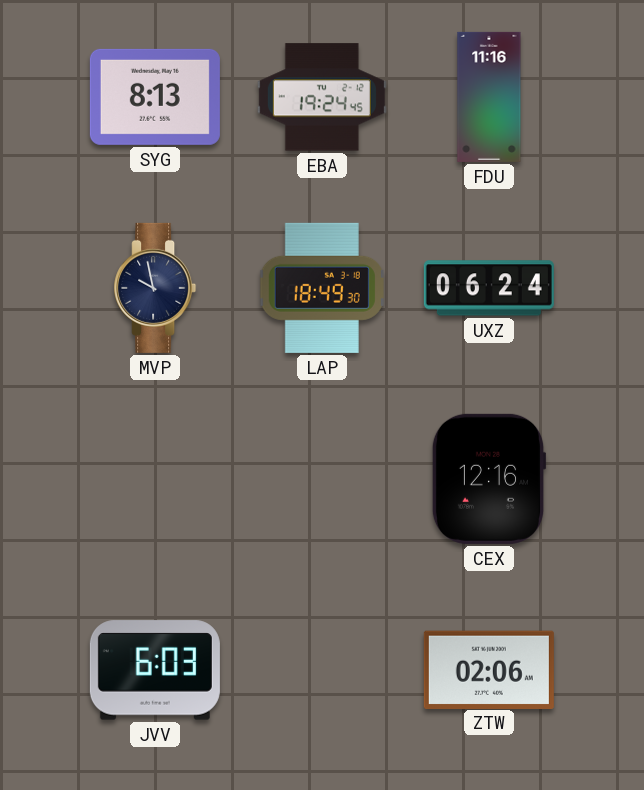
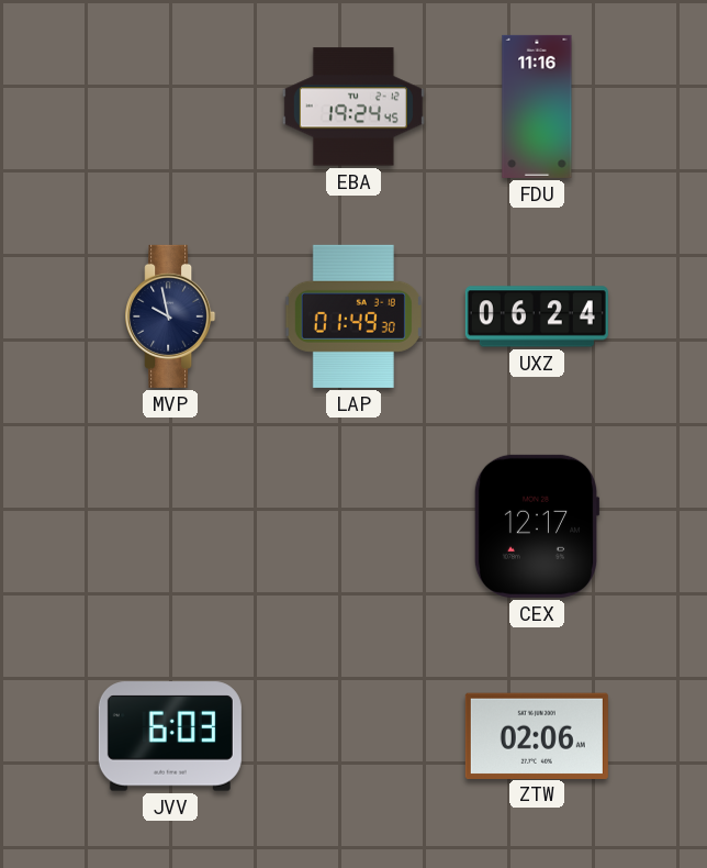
SYG: 8:13 -> none
LAP: 18:49 -> 01:49
CEX: 12:16 -> 12:17
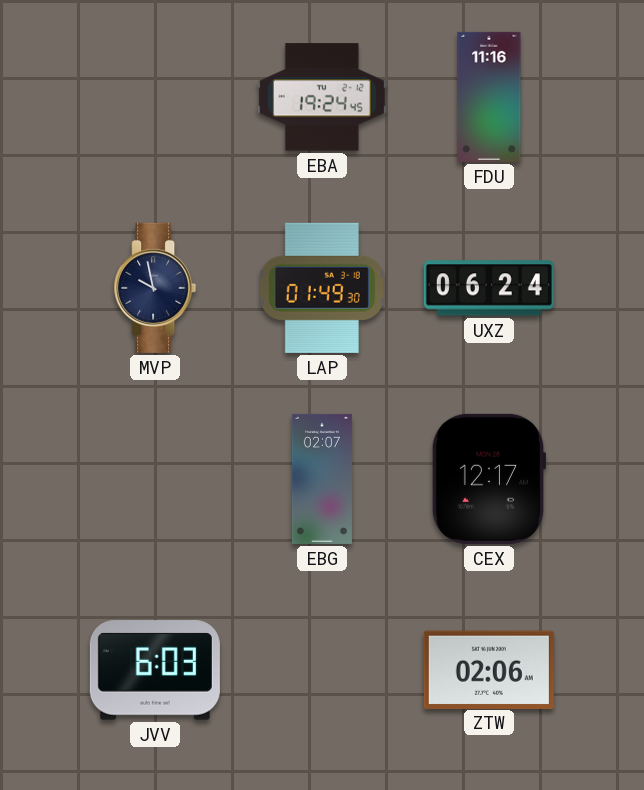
EBG: none -> 02:07
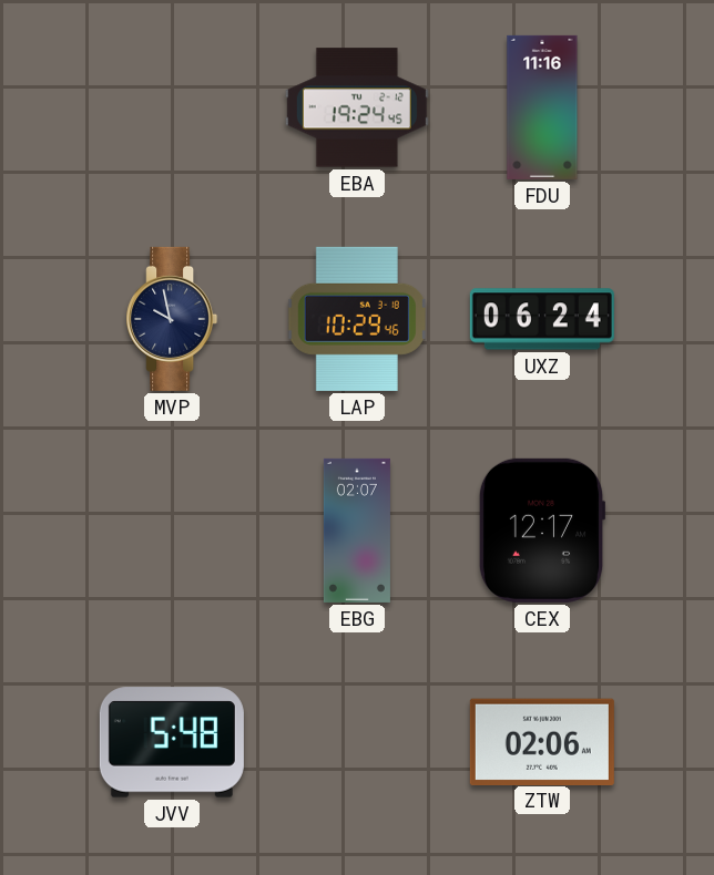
LAP: 01:49 -> 10:29
JVV: 6:03 -> 5:48
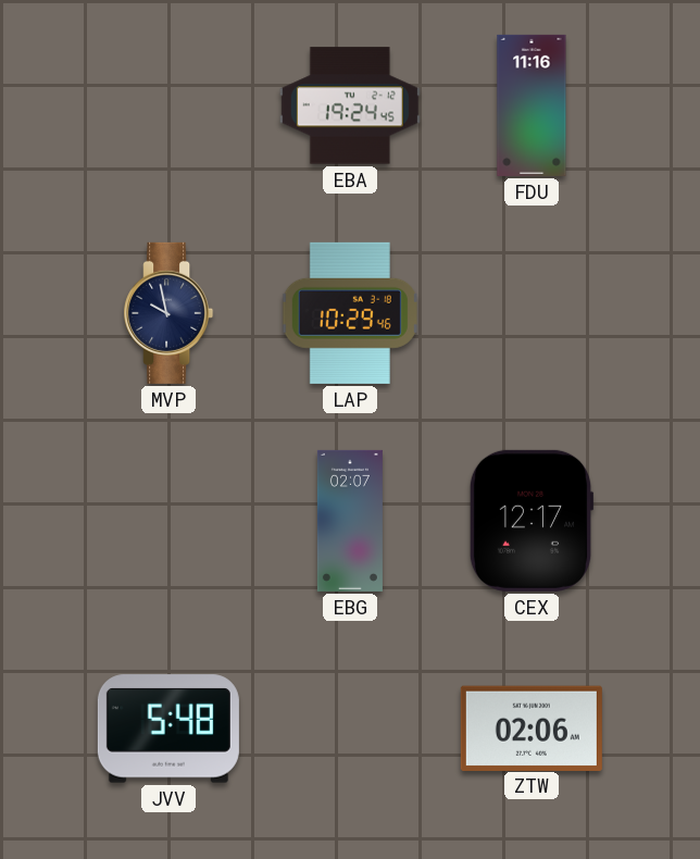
UXZ: 06:24 -> none
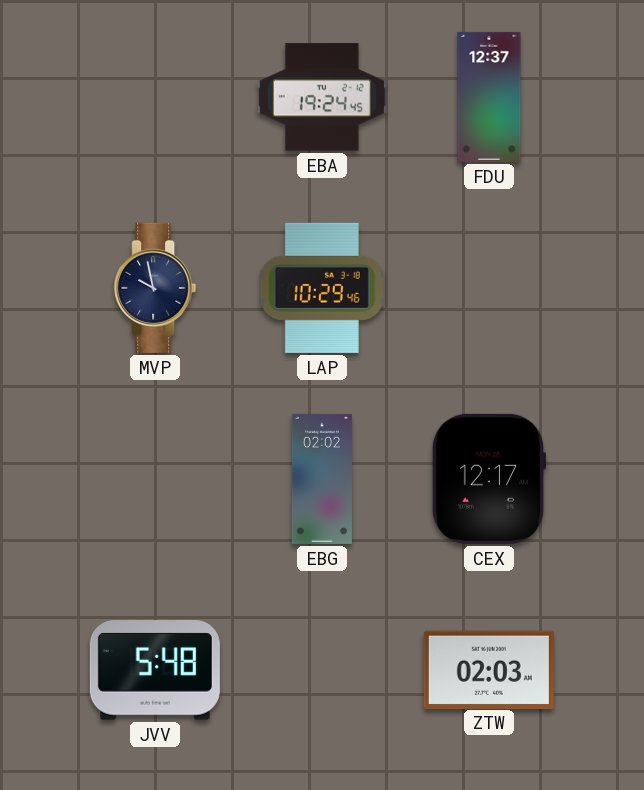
FDU: 11:16 -> 12:37
EBG: 02:07 -> 02:02
ZTW: 02:06 -> 02:03
